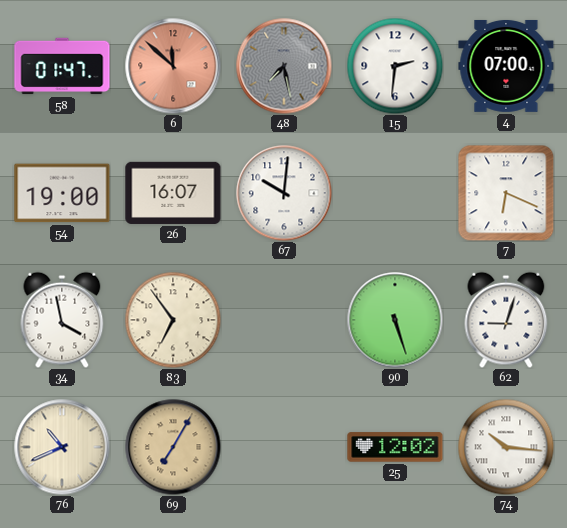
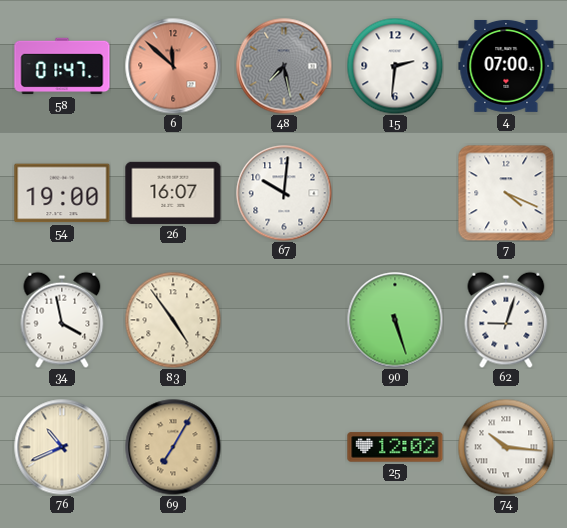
7: 6:19 -> 4:19
83: 6:54 -> 4:54
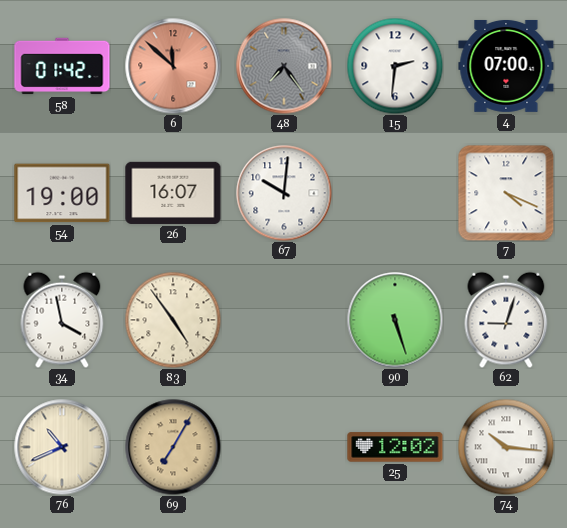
58: 01:47 -> 01:42
48: 7:28 -> 7:24
